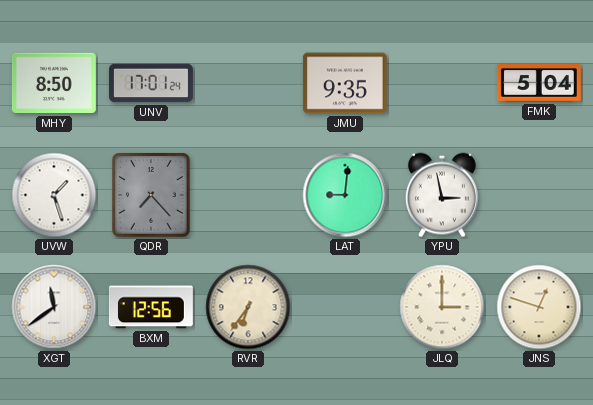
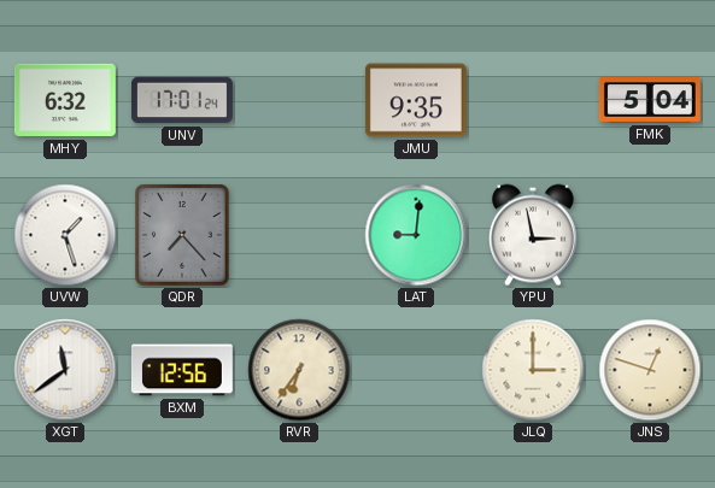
MHY: 8:50 -> 6:32
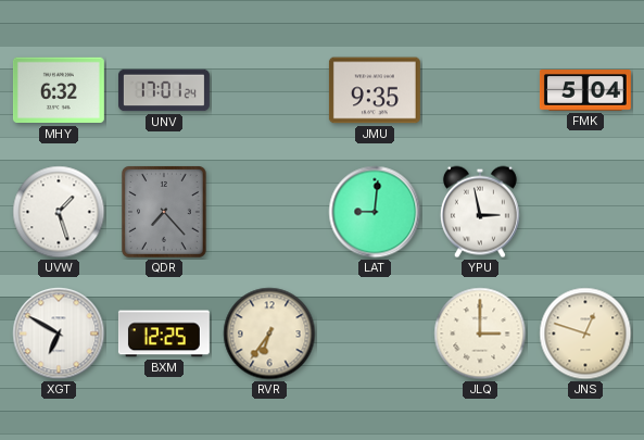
XGT: 11:39 -> 6:50
BXM: 12:56 -> 12:25
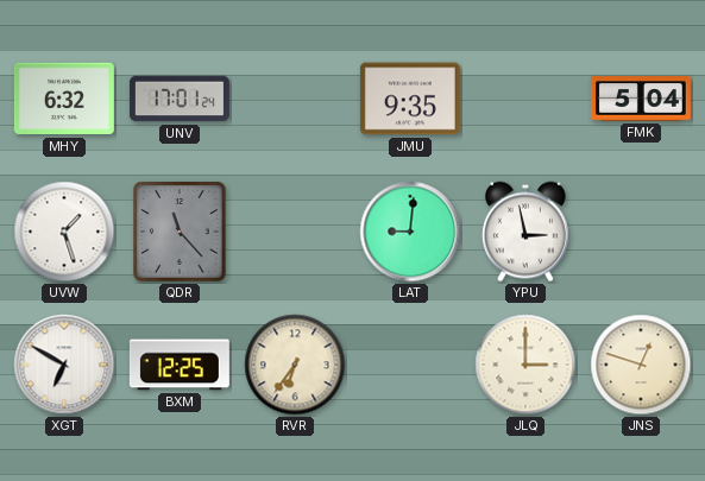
QDR: 7:23 -> 11:23
